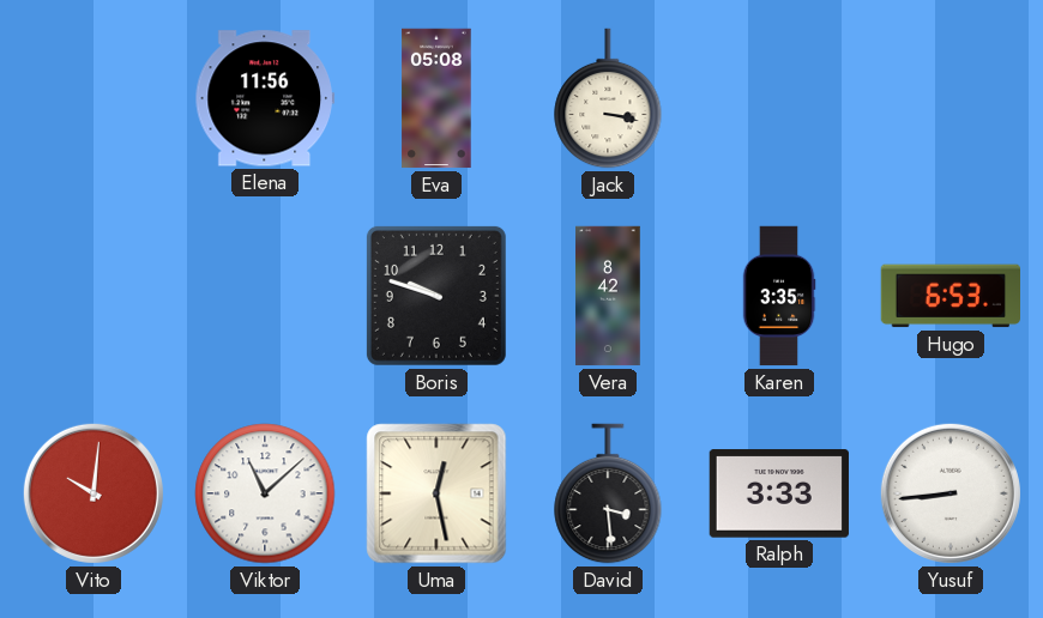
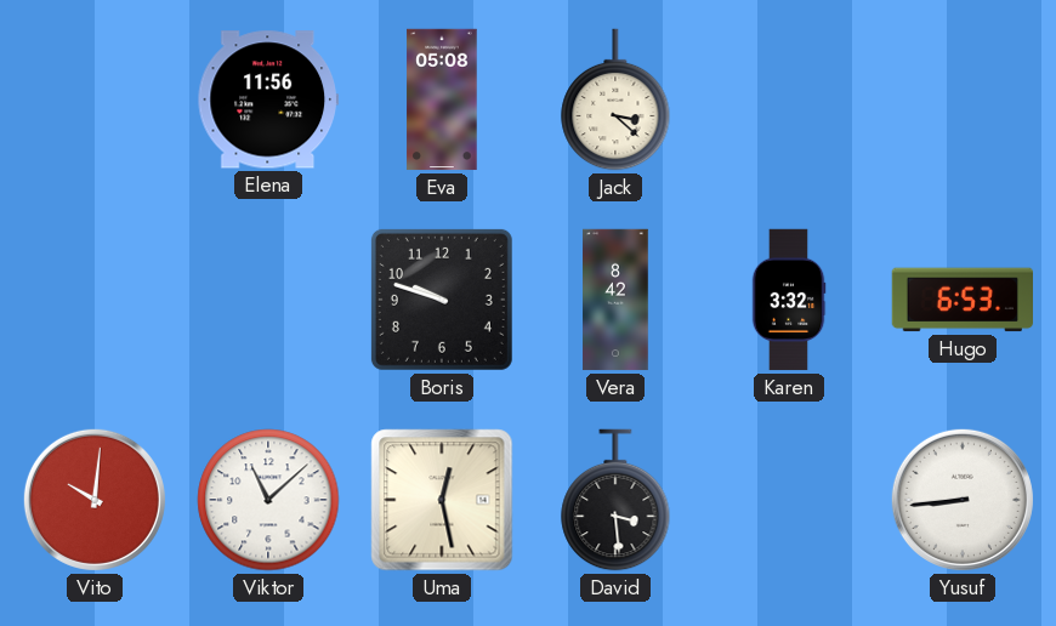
Jack: 3:17 -> 3:22
Karen: 3:35 -> 3:32
Ralph: 3:33 -> none
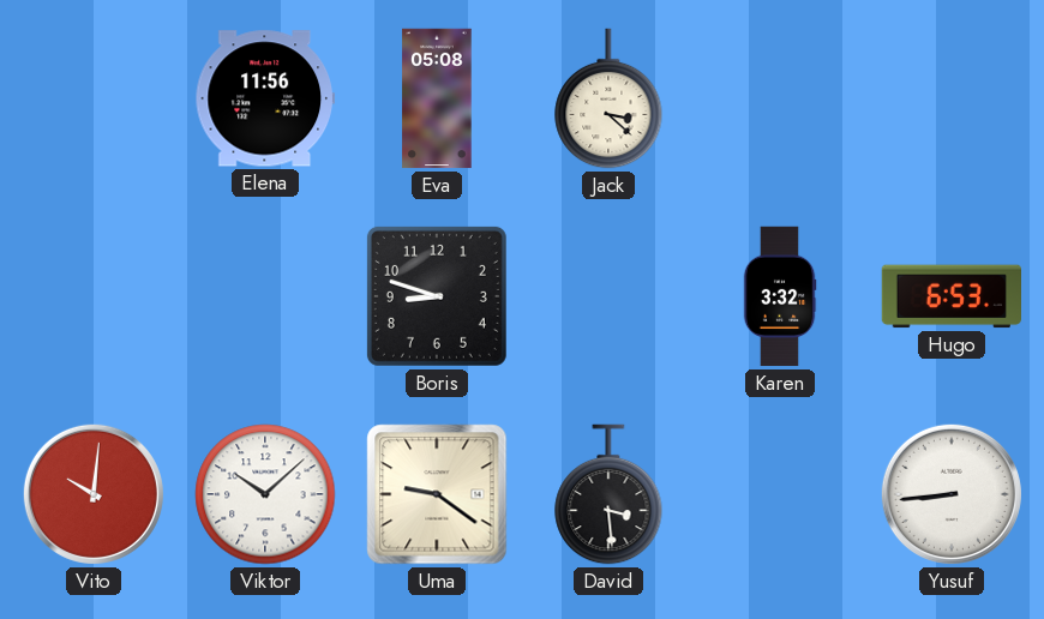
Boris: 9:48 -> 8:48
Vera: 8:42 -> none
Viktor: 11:08 -> 10:08
Uma: 12:28 -> 9:21
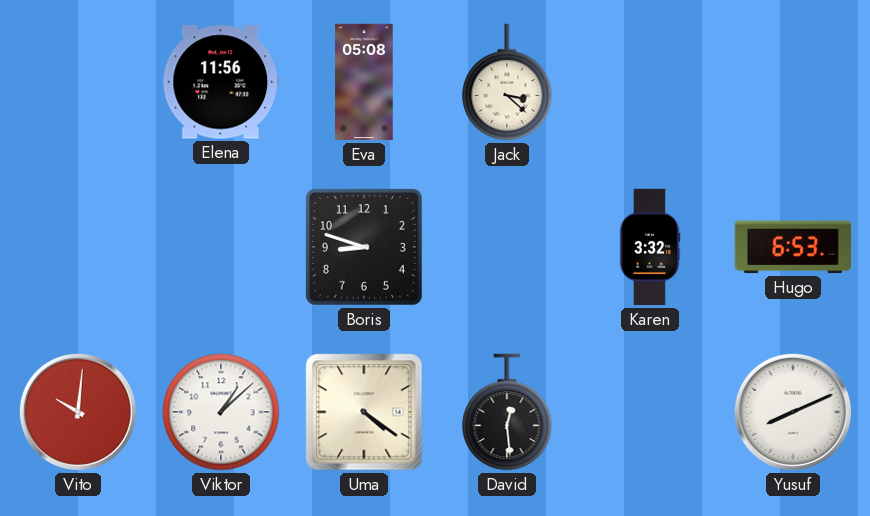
Viktor: 10:08 -> 1:08
Uma: 9:21 -> 4:21
David: 3:29 -> 12:29
Yusuf: 8:44 -> 8:11
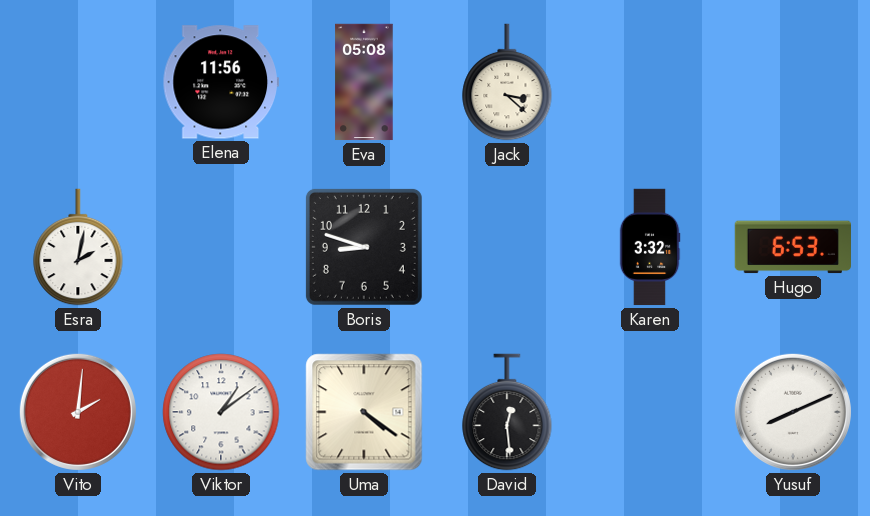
Esra: none -> 2:02
Vito: 10:01 -> 2:01
Viktor: 1:08 -> 1:09
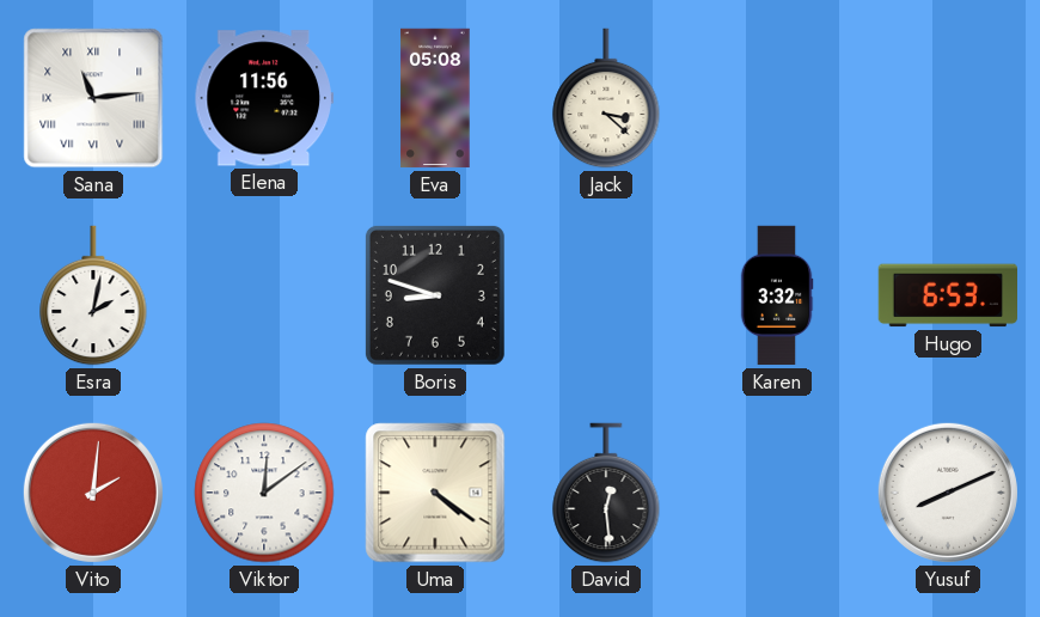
Sana: none -> 11:14
Viktor: 1:09 -> 12:09
